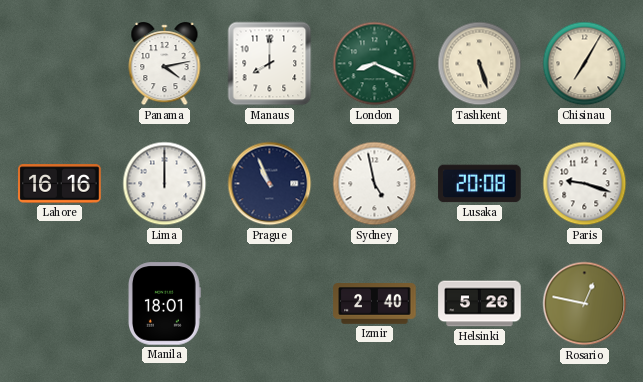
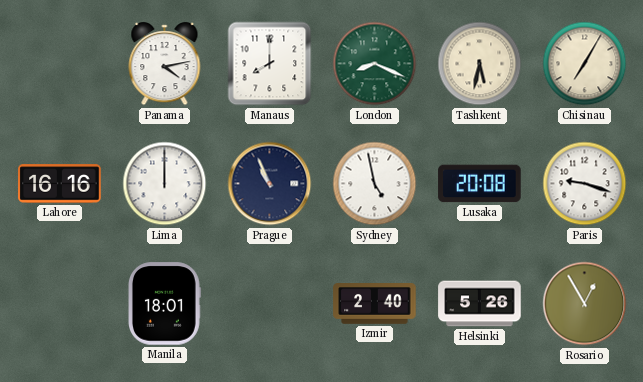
Tashkent: 5:27 -> 5:32
Rosario: 12:47 -> 12:55
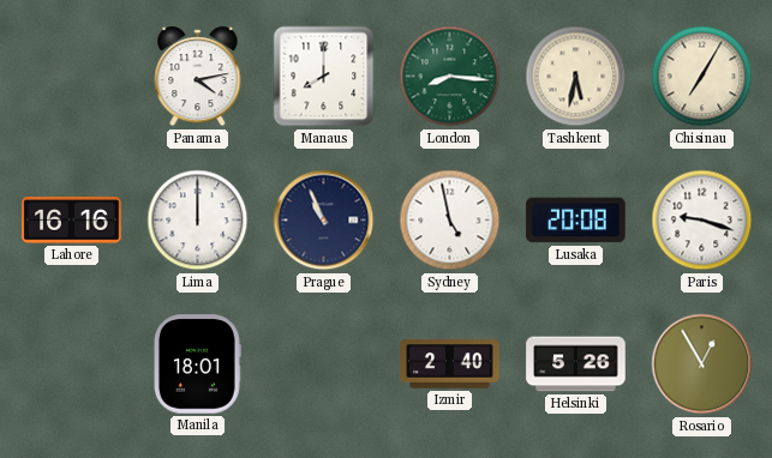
London: 8:19 -> 8:16
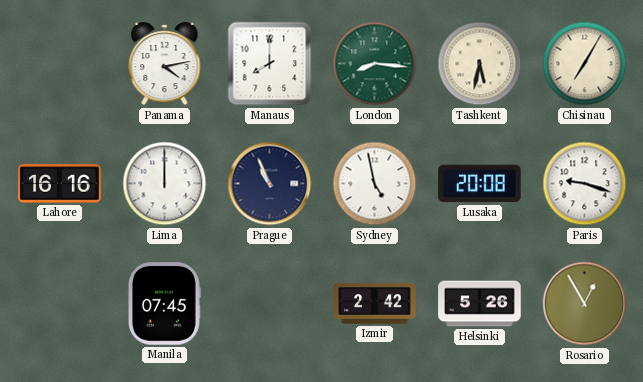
Manila: 18:01 -> 07:45
Izmir: 2:40 -> 2:42
